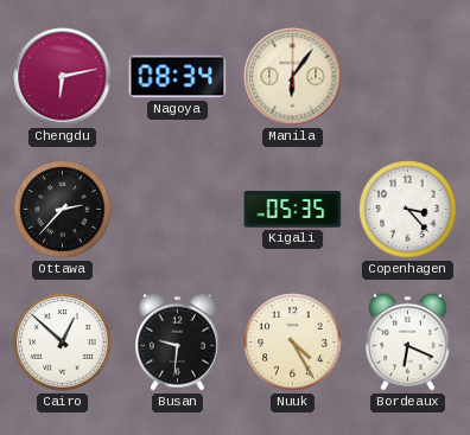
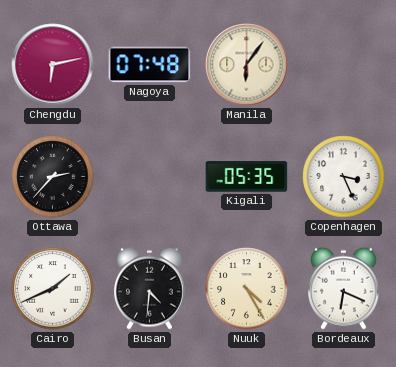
Nagoya: 08:34 -> 07:48
Copenhagen: 3:23 -> 3:26
Cairo: 12:52 -> 1:41
Busan: 9:31 -> 4:31
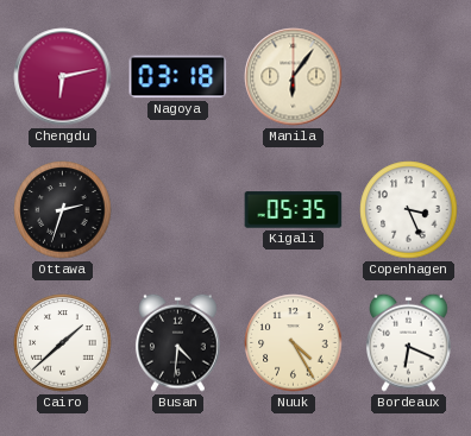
Nagoya: 07:48 -> 03:18
Ottawa: 2:37 -> 2:33
Cairo: 1:41 -> 1:38
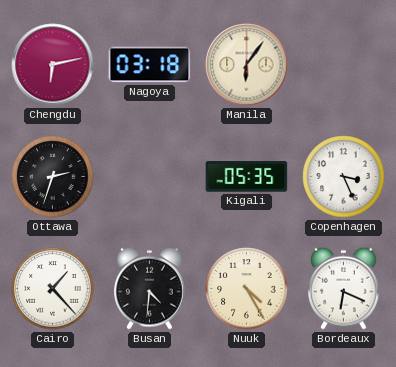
Cairo: 1:38 -> 1:23
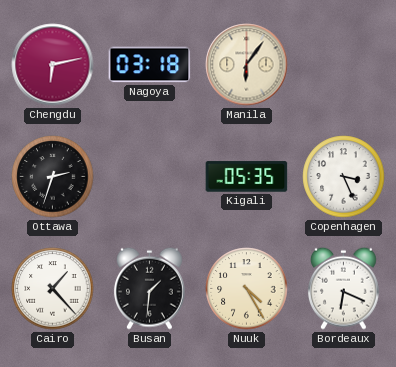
Busan: 4:31 -> 1:31
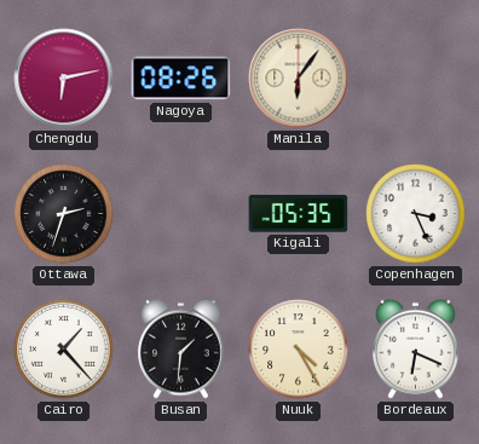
Nagoya: 03:18 -> 08:26
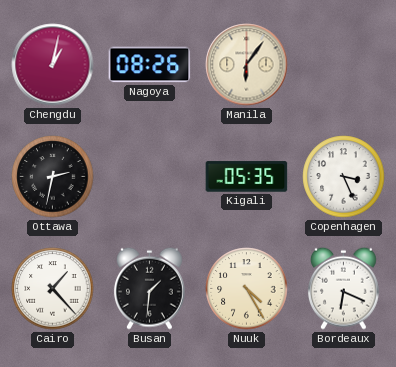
Chengdu: 6:13 -> 1:02
Ottawa: 2:33 -> 2:32
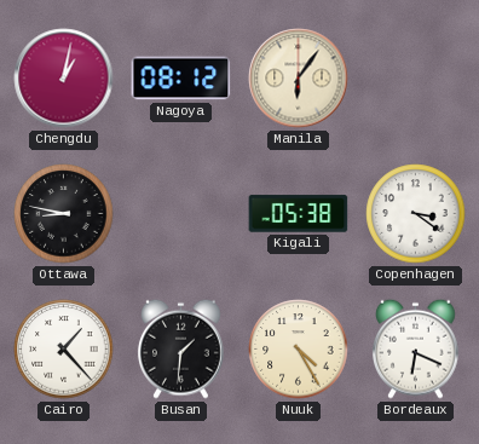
Nagoya: 08:26 -> 08:12
Ottawa: 2:32 -> 8:47
Kigali: 05:35 -> 05:38
Copenhagen: 3:26 -> 3:21
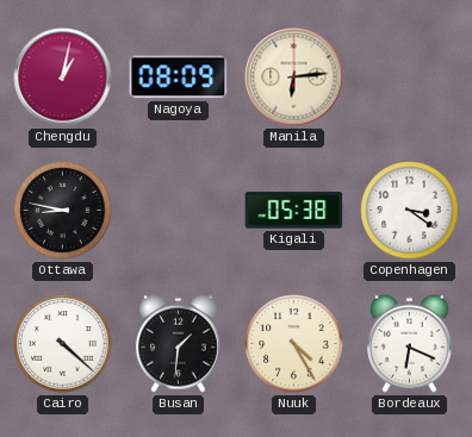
Nagoya: 08:12 -> 08:09
Manila: 6:06 -> 6:14
Cairo: 1:23 -> 4:22
